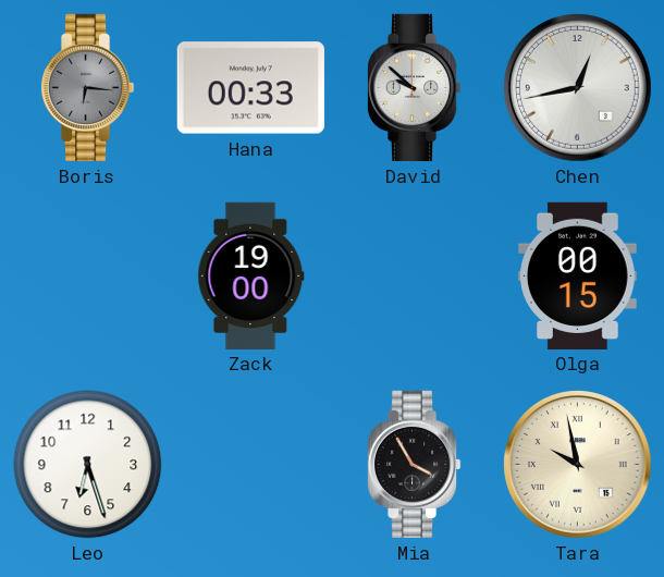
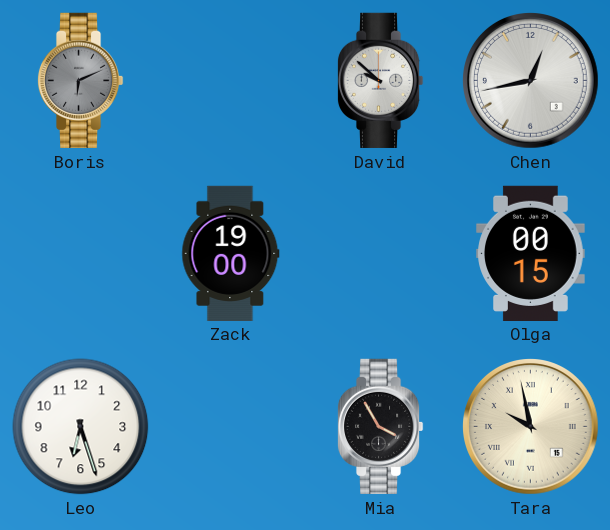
Boris: 6:16 -> 6:11
Hana: 00:33 -> none
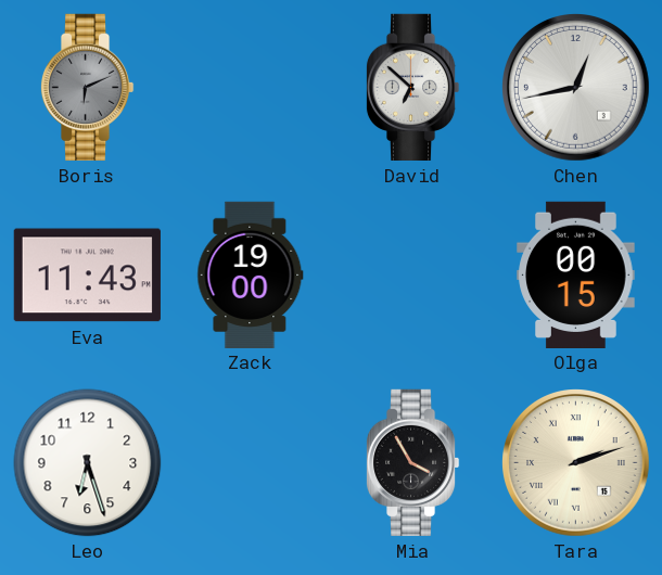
David: 9:52 -> 6:52
Eva: none -> 11:43
Tara: 9:58 -> 2:12
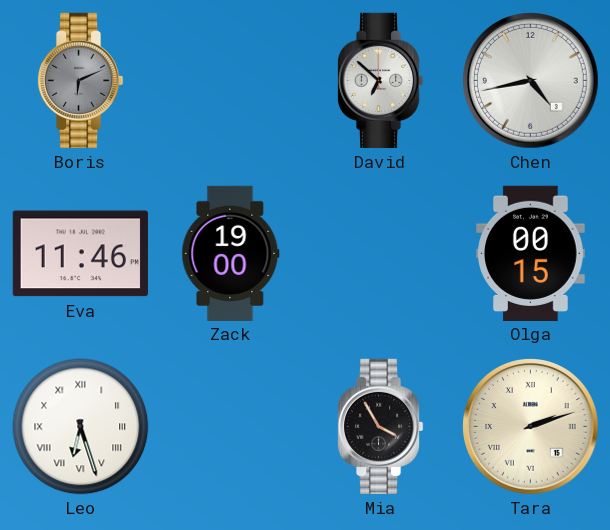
Chen: 12:43 -> 4:43
Eva: 11:43 -> 11:46
Leo numerals: Arabic -> Roman
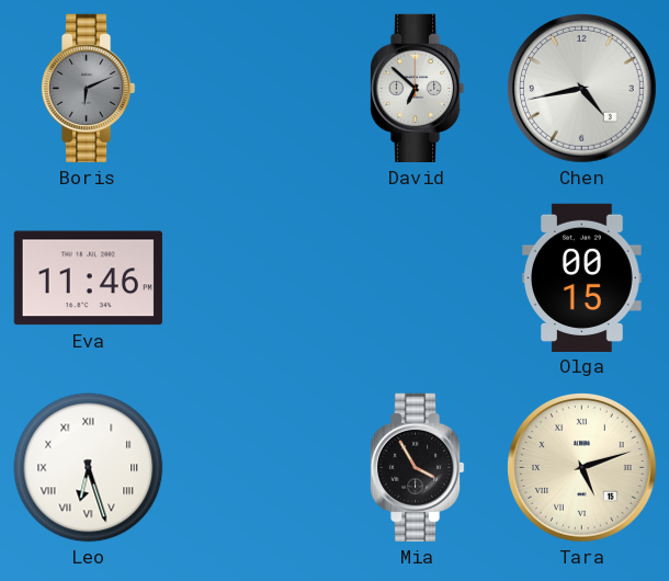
Zack: 19:00 -> none
Tara: 2:12 -> 5:12
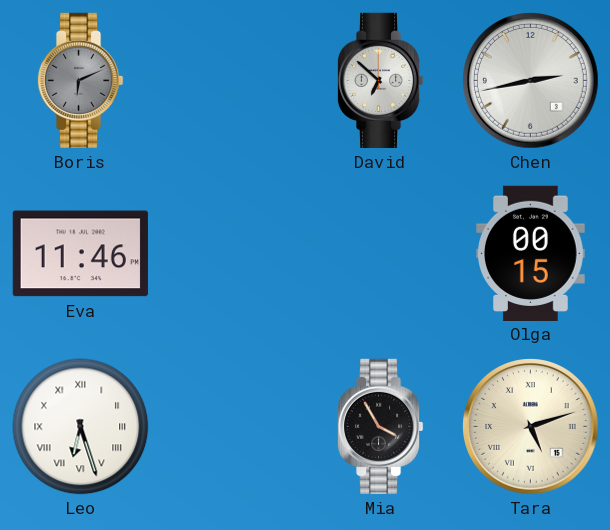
Chen: 4:43 -> 2:43
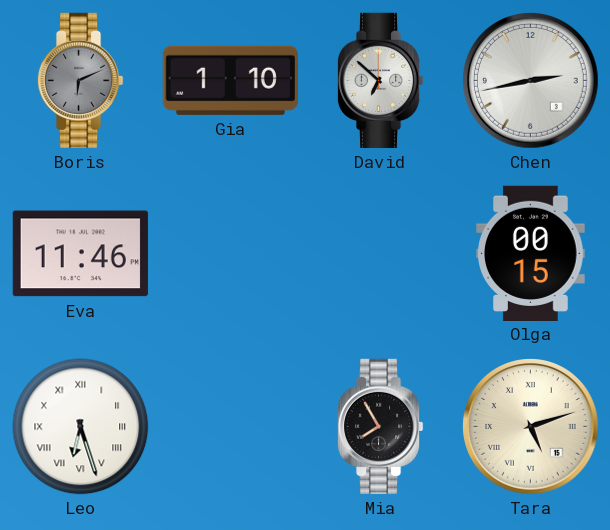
Gia: none -> 1:10
Mia: 3:55 -> 7:55
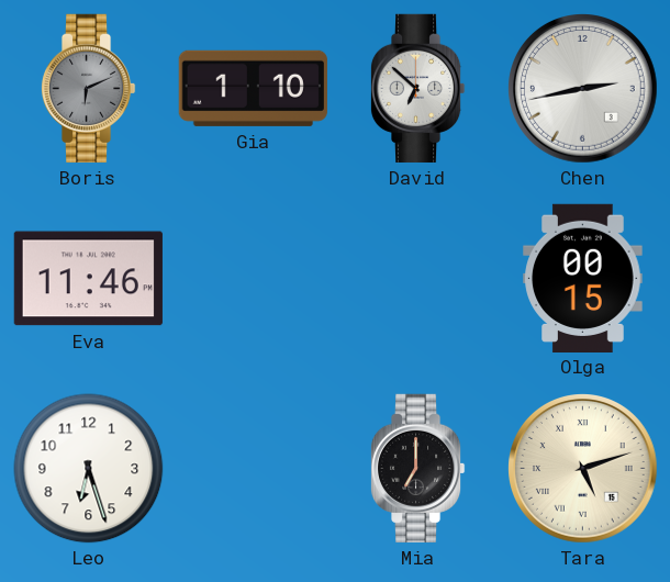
Leo numerals: Roman -> Arabic
Mia: 7:55 -> 7:00
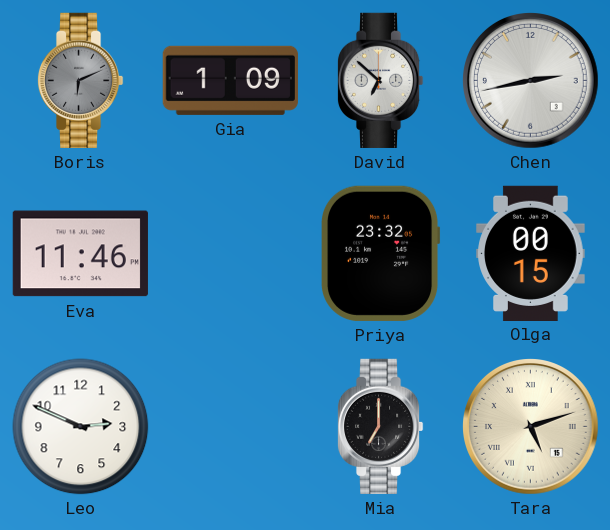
Gia: 1:10 -> 1:09
Priya: none -> 23:32
Leo: 6:27 -> 2:49
